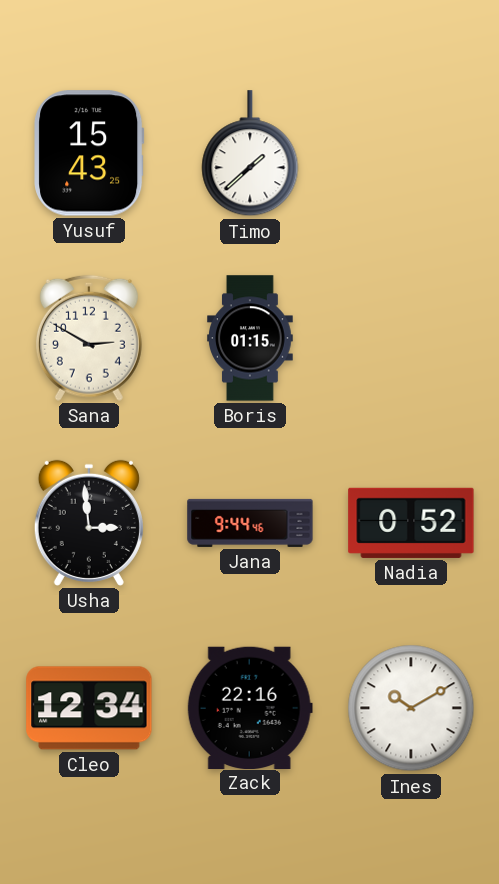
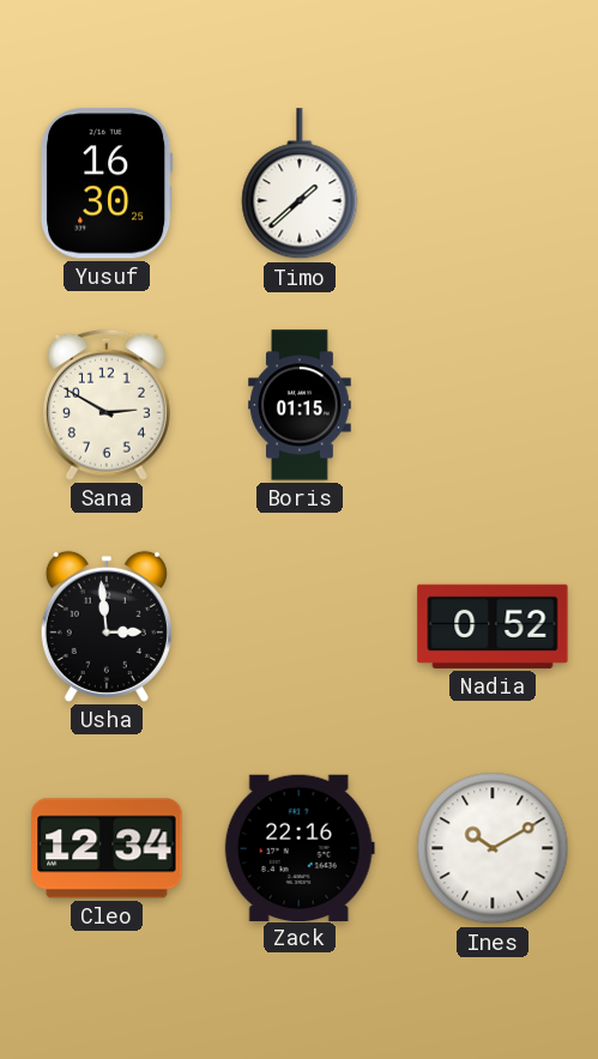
Yusuf: 15:43 -> 16:30
Jana: 9:44 -> none
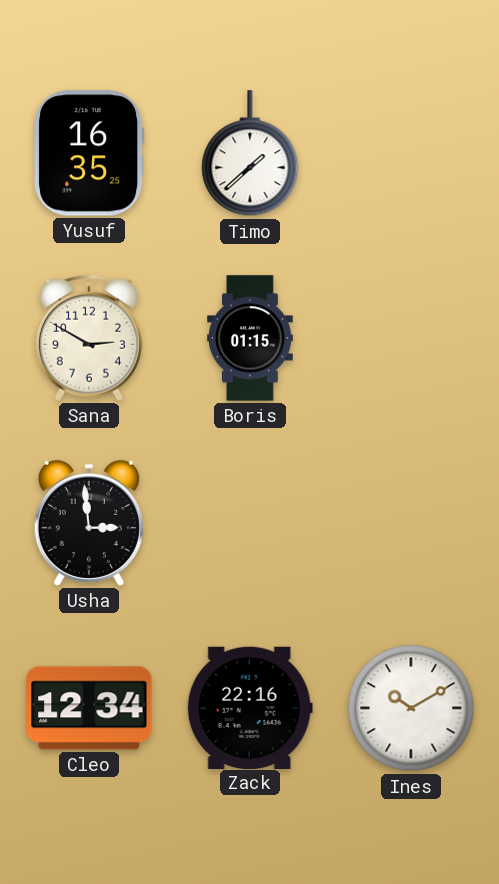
Yusuf: 16:30 -> 16:35
Nadia: 0:52 -> none
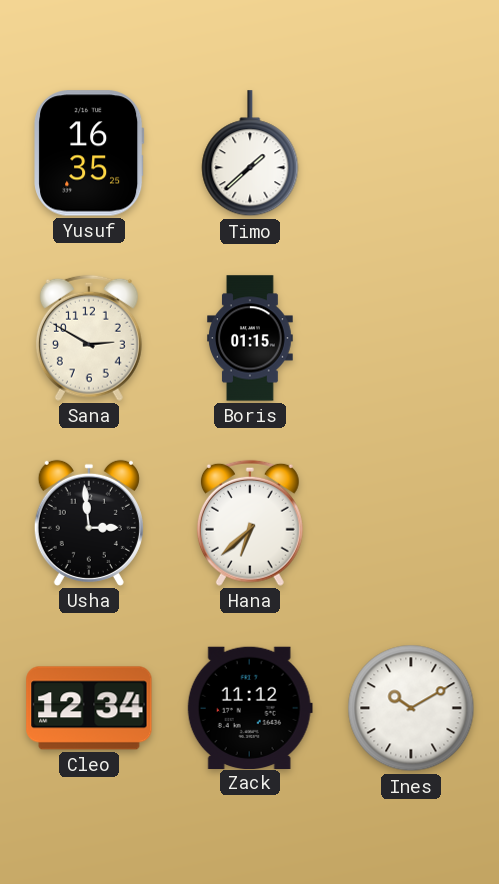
Hana: none -> 6:38
Zack: 22:16 -> 11:12
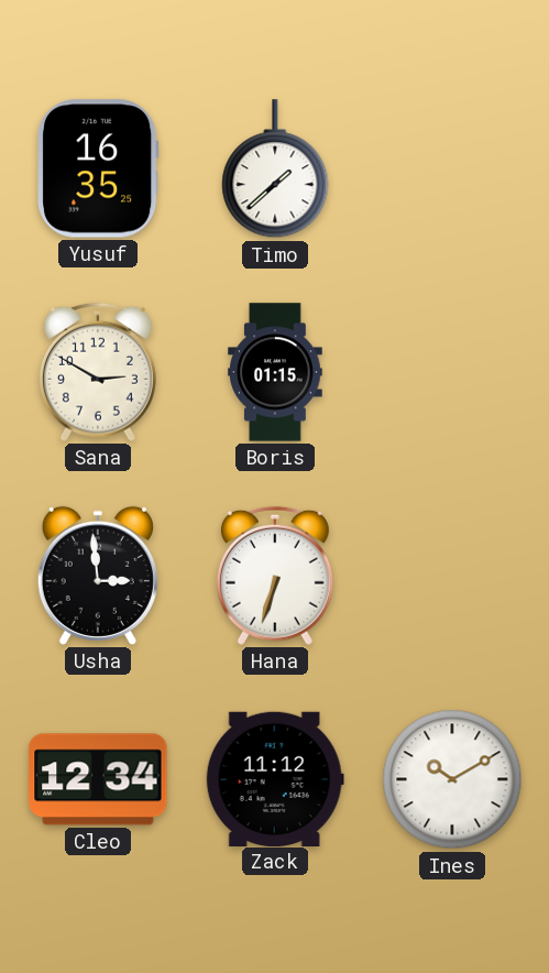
Hana: 6:38 -> 6:33
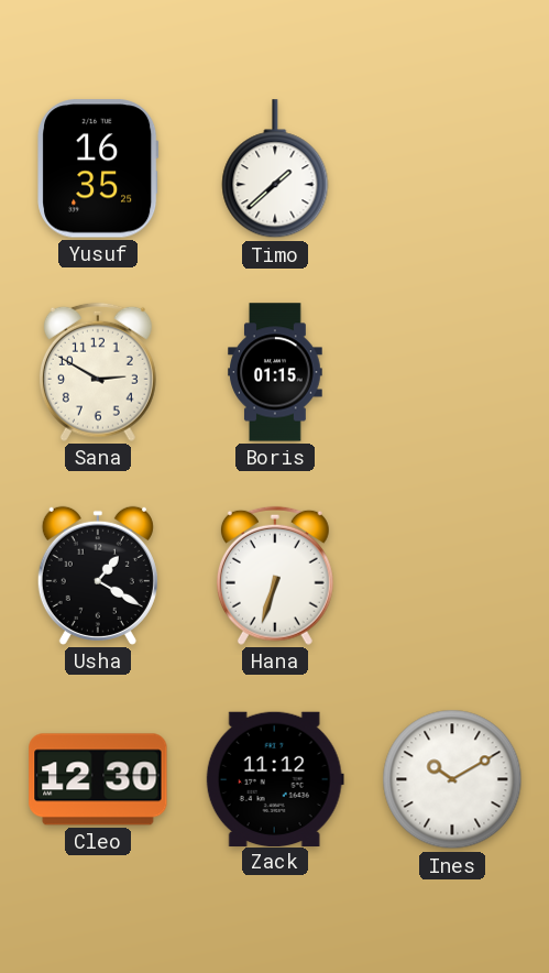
Usha: 2:59 -> 1:20
Cleo: 12:34 -> 12:30
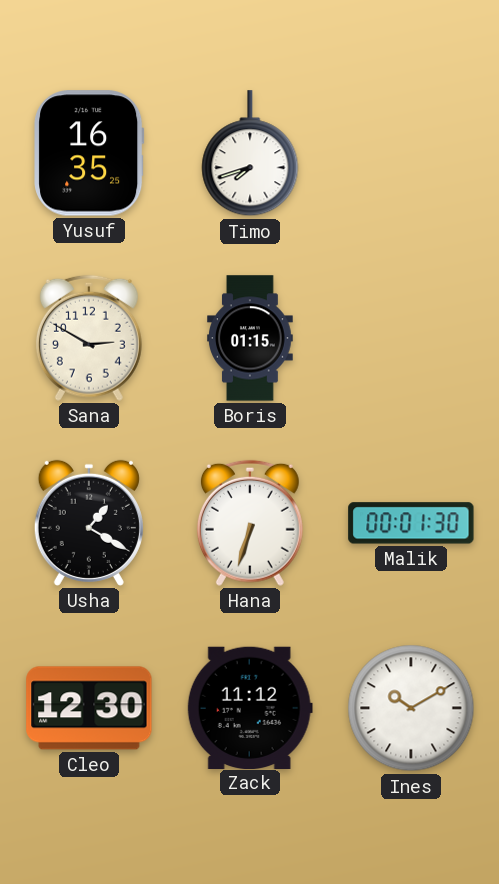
Timo: 1:38 -> 7:42
Malik: none -> 00:01
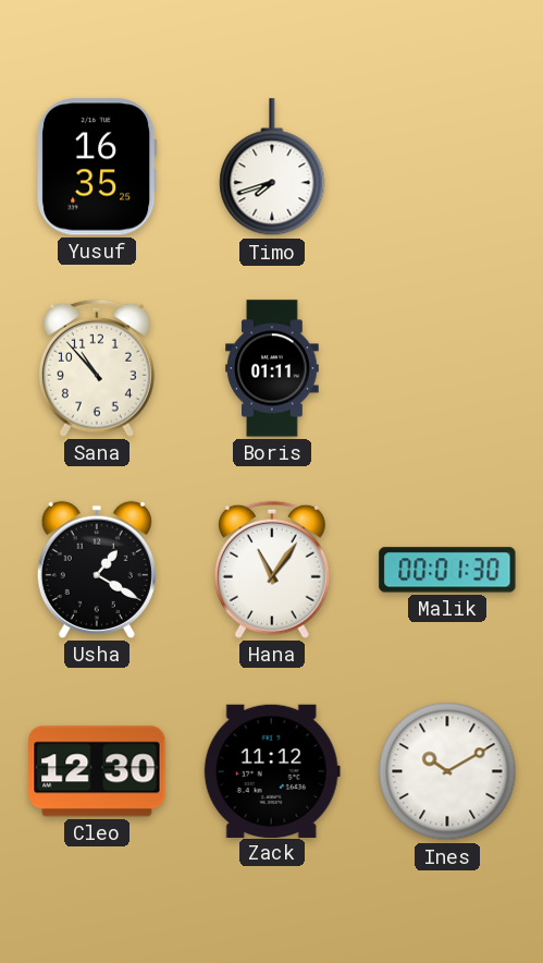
Sana: 2:50 -> 10:53
Boris: 01:15 -> 01:11
Hana: 6:33 -> 11:06
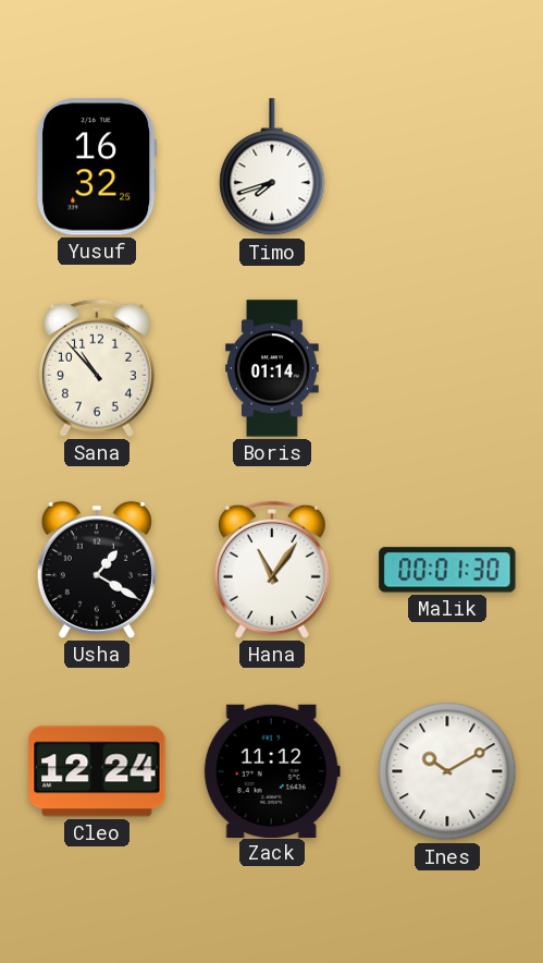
Yusuf: 16:35 -> 16:32
Boris: 01:11 -> 01:14
Cleo: 12:30 -> 12:24
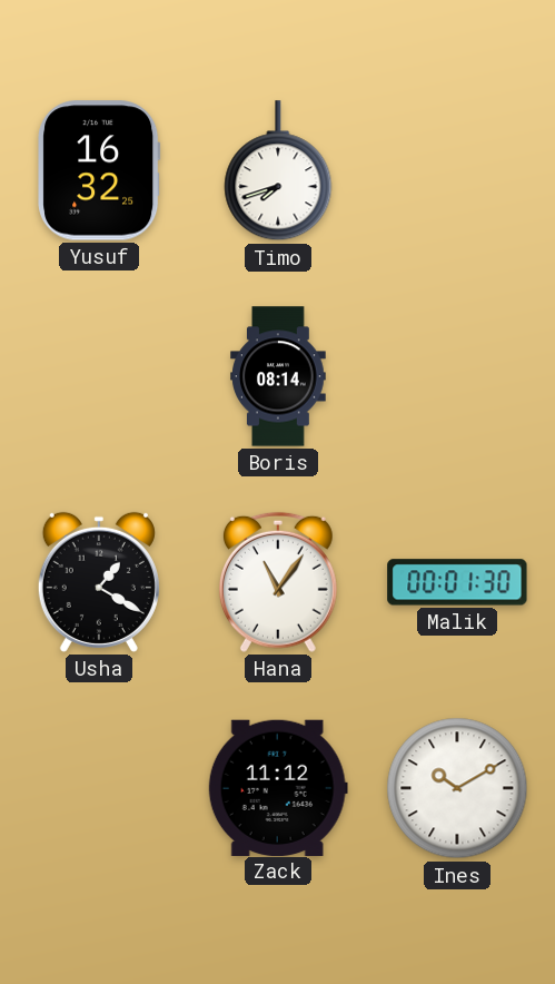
Sana: 10:53 -> none
Boris: 01:14 -> 08:14
Cleo: 12:24 -> none
